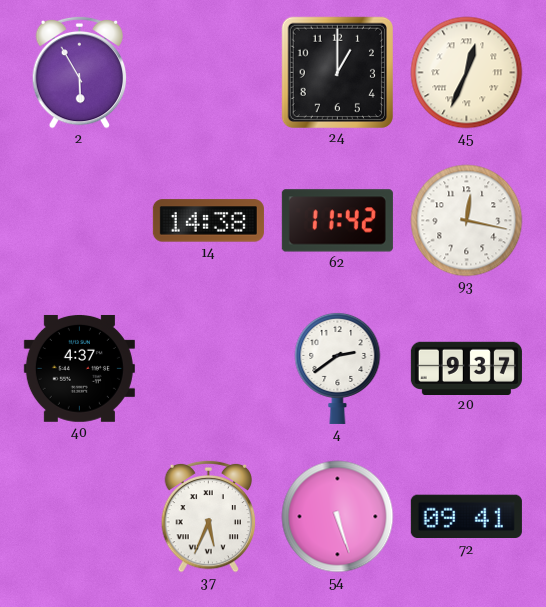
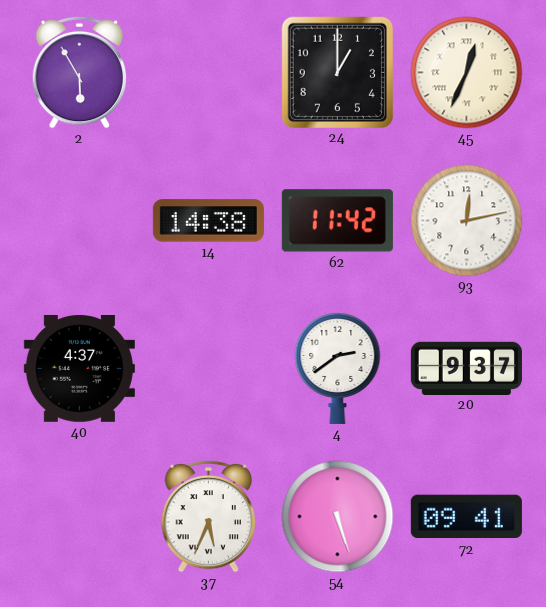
93: 12:17 -> 12:13
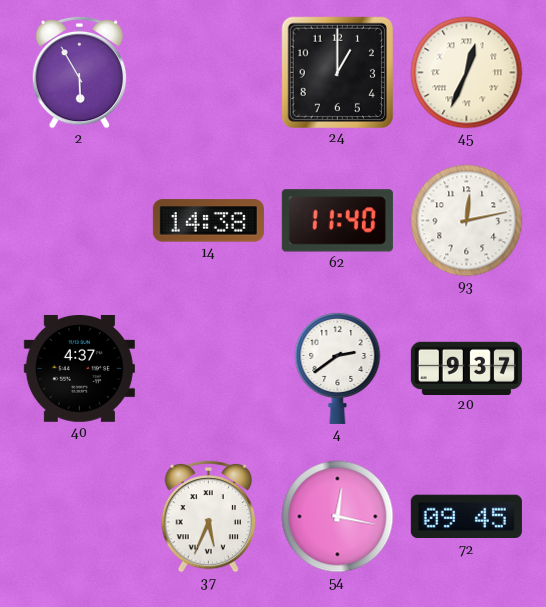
62: 11:42 -> 11:40
54: 5:27 -> 12:17
72: 09:41 -> 09:45
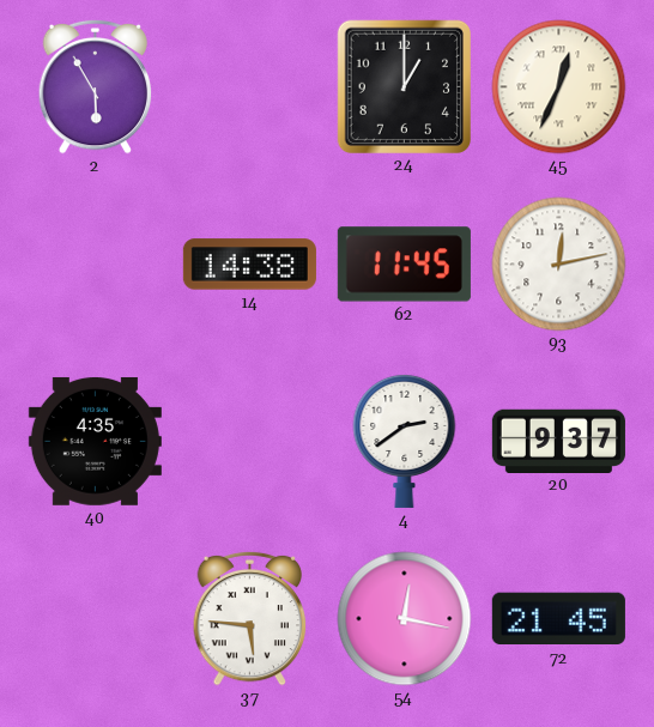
62: 11:40 -> 11:45
40: 4:37 -> 4:35
37: 5:34 -> 5:46
72: 09:45 -> 21:45
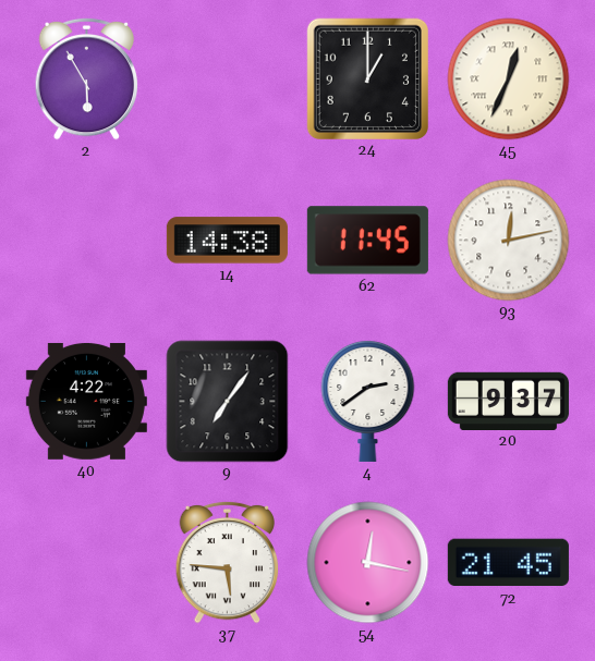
40: 4:35 -> 4:22
9: none -> 7:06
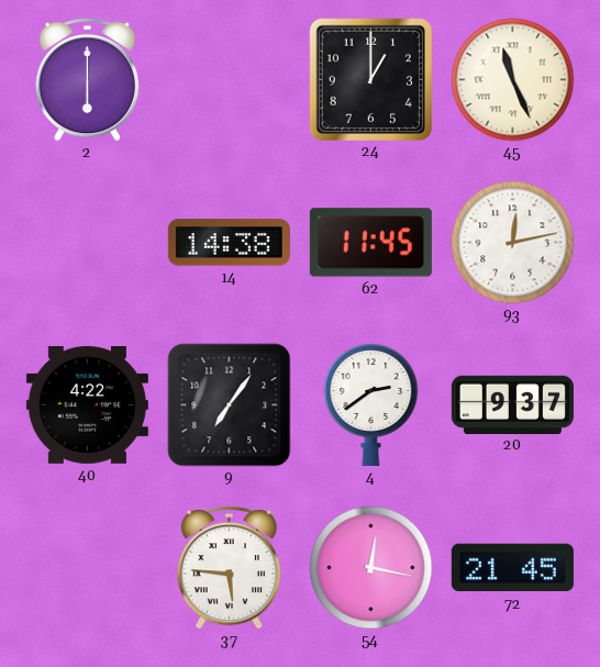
2: 5:55 -> 6:00
45: 12:34 -> 11:26
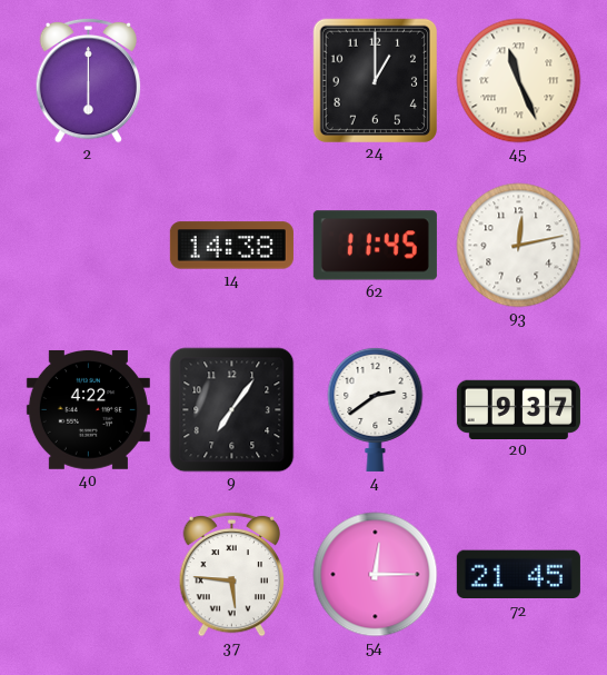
54: 12:17 -> 12:15
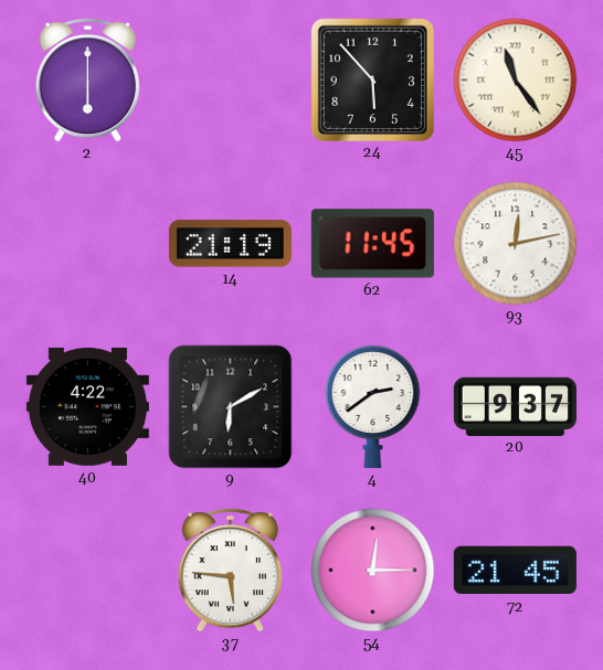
24: 1:00 -> 5:53
45: 11:26 -> 11:24
14: 14:38 -> 21:19
9: 7:06 -> 6:10
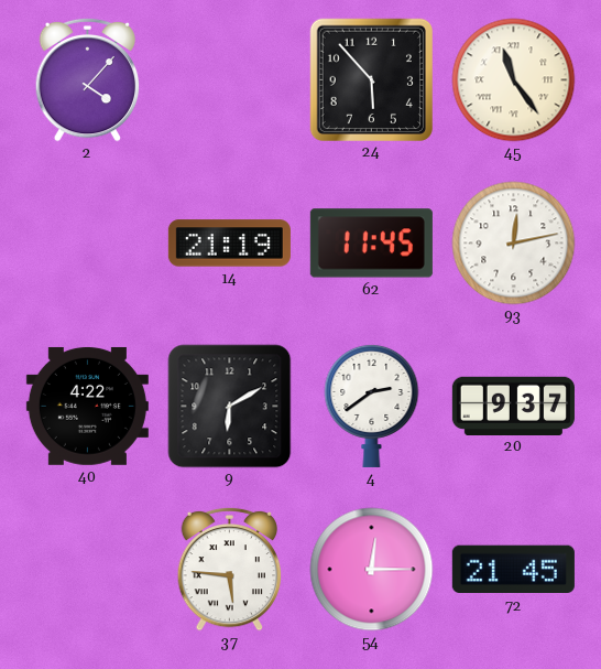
2: 6:00 -> 4:07
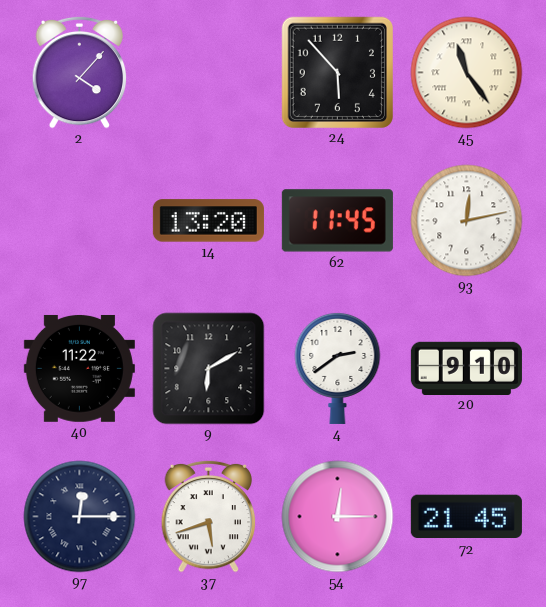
14: 21:19 -> 13:20
40: 4:22 -> 11:22
20: 9:37 -> 9:10
97: none -> 12:15
37: 5:46 -> 5:42
